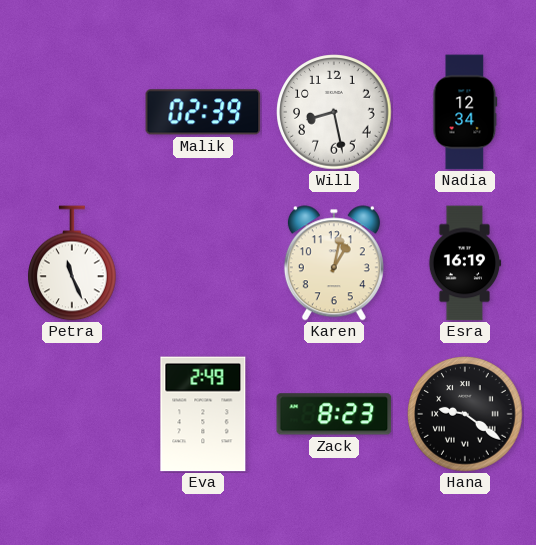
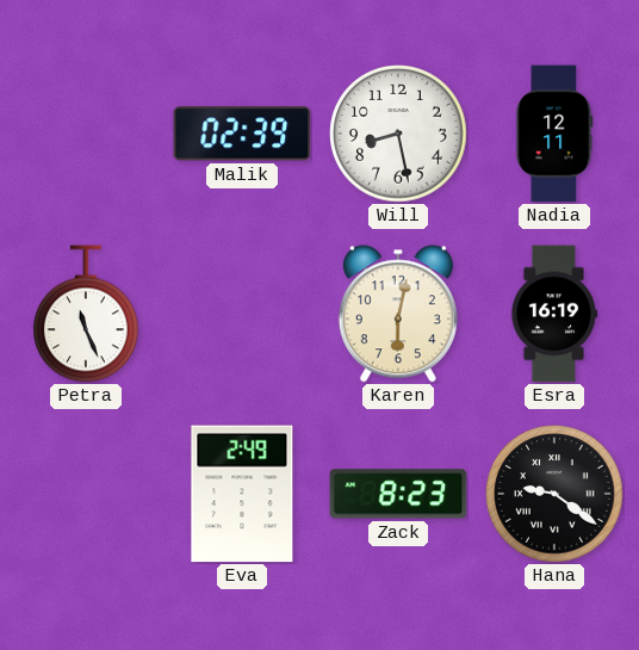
Nadia: 12:34 -> 12:11
Karen: 1:02 -> 6:02
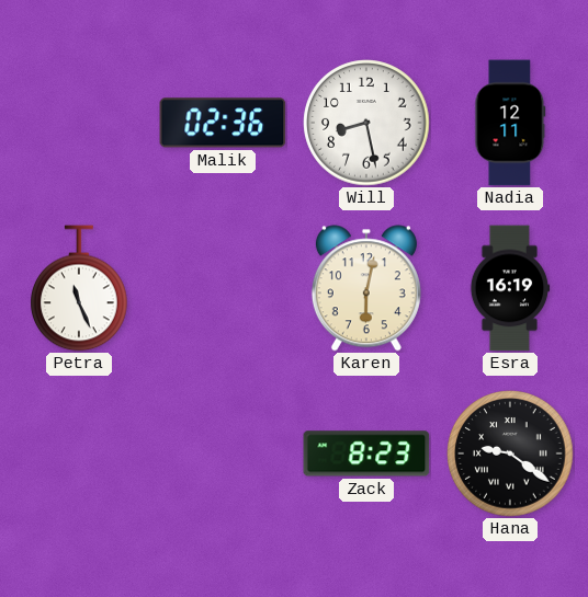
Malik: 02:39 -> 02:36
Eva: 2:49 -> none
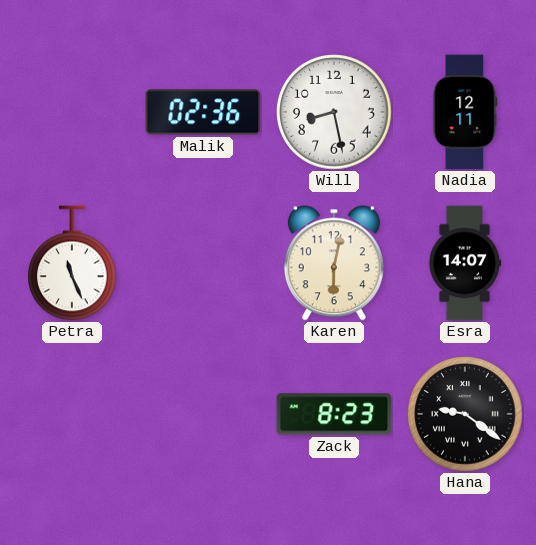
Esra: 16:19 -> 14:07
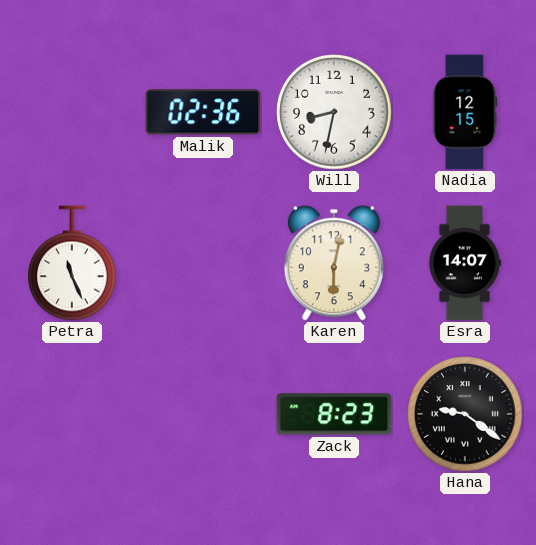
Will: 8:28 -> 8:32
Nadia: 12:11 -> 12:15
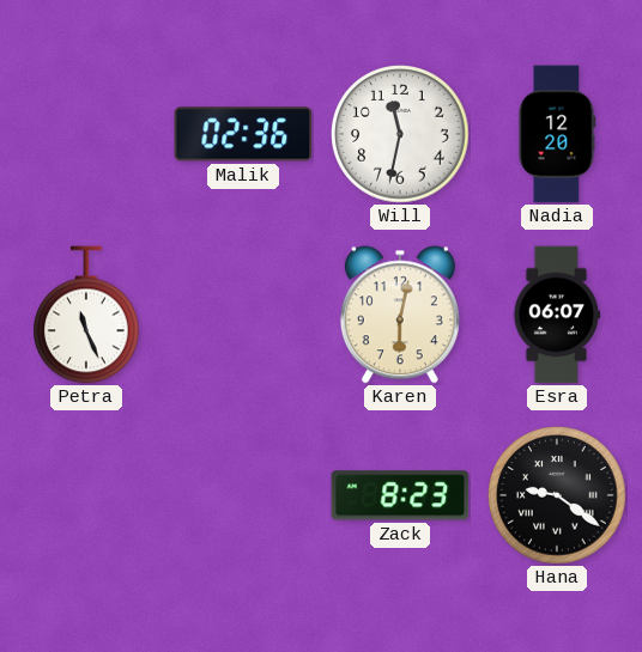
Will: 8:32 -> 11:32
Nadia: 12:15 -> 12:20
Esra: 14:07 -> 06:07
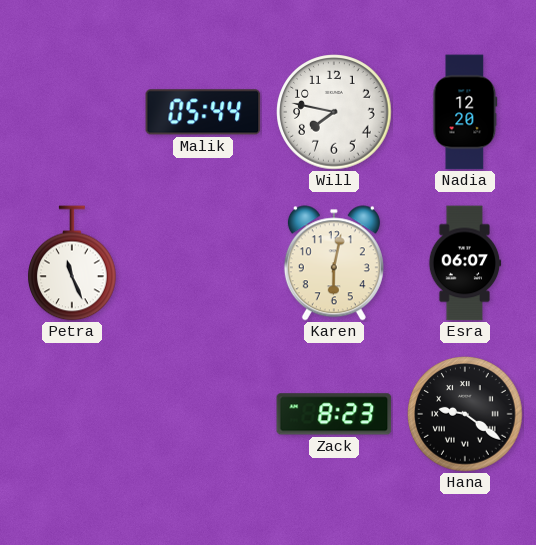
Malik: 02:36 -> 05:44
Will: 11:32 -> 7:47
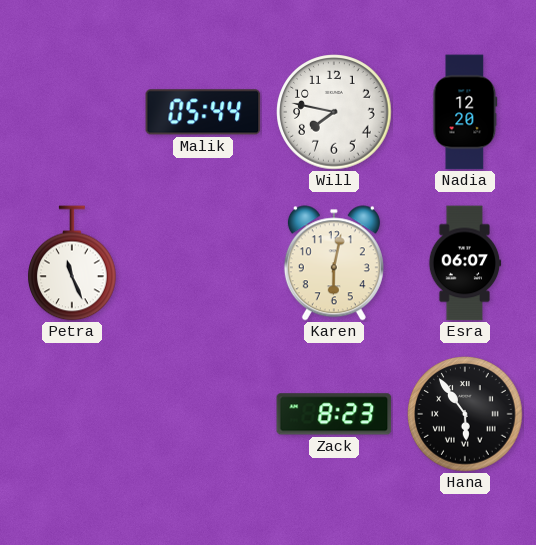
Hana: 9:21 -> 5:54
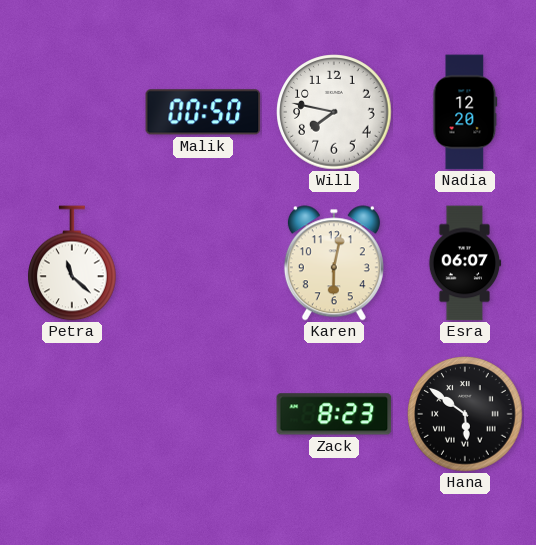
Malik: 05:44 -> 00:50
Petra: 11:26 -> 11:22
Hana: 5:54 -> 5:51
